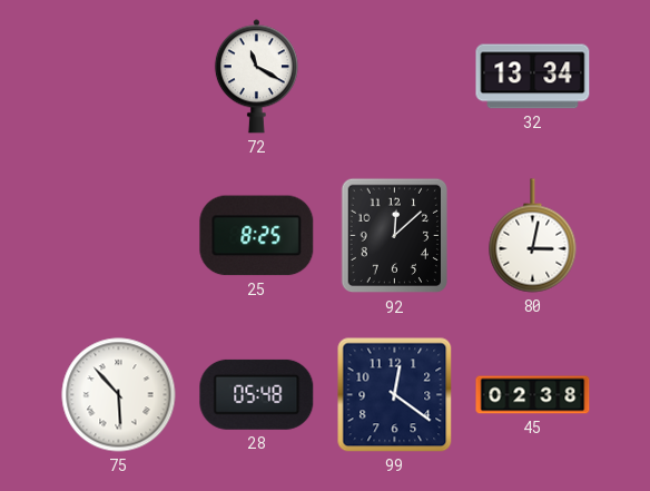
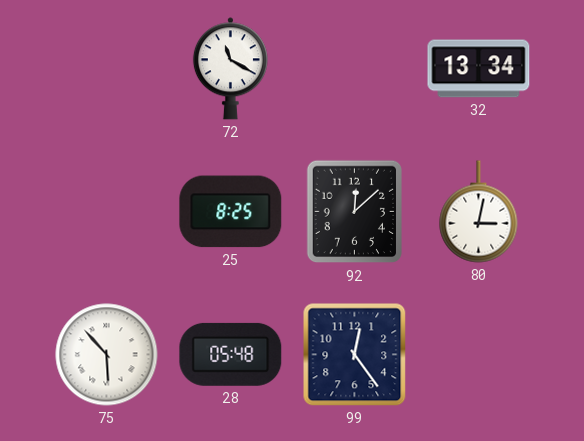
99: 12:21 -> 12:24
45: 02:38 -> none
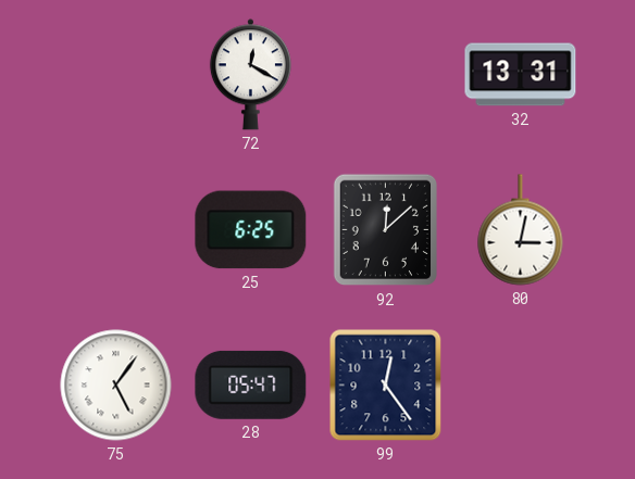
72: 11:20 -> 12:20
32: 13:34 -> 13:31
25: 8:25 -> 6:25
75: 5:53 -> 5:06
28: 05:48 -> 05:47
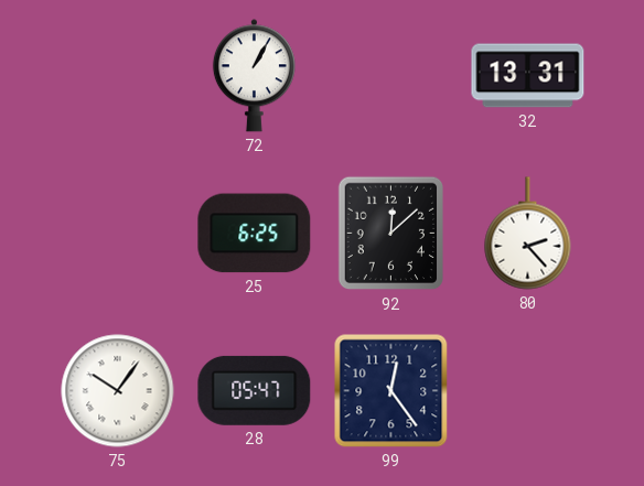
72: 12:20 -> 1:05
80: 3:02 -> 2:23
75: 5:06 -> 10:06
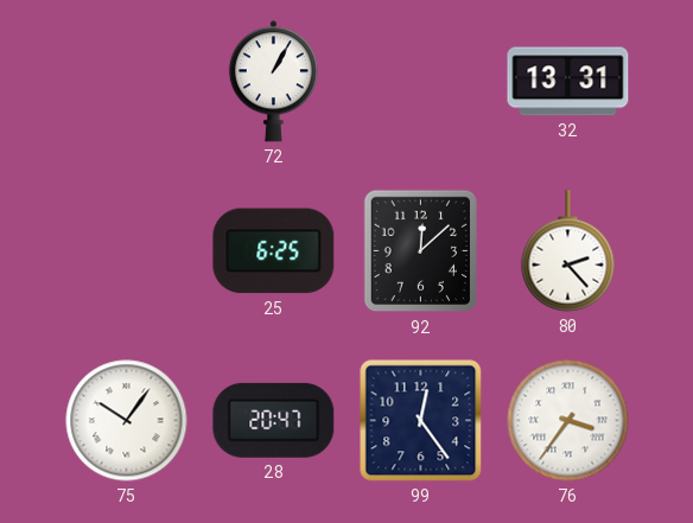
28: 05:47 -> 20:47
76: none -> 3:36
